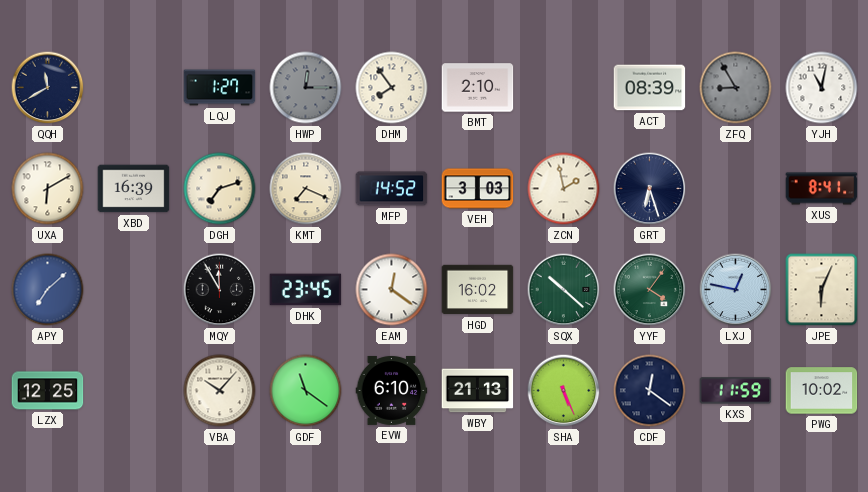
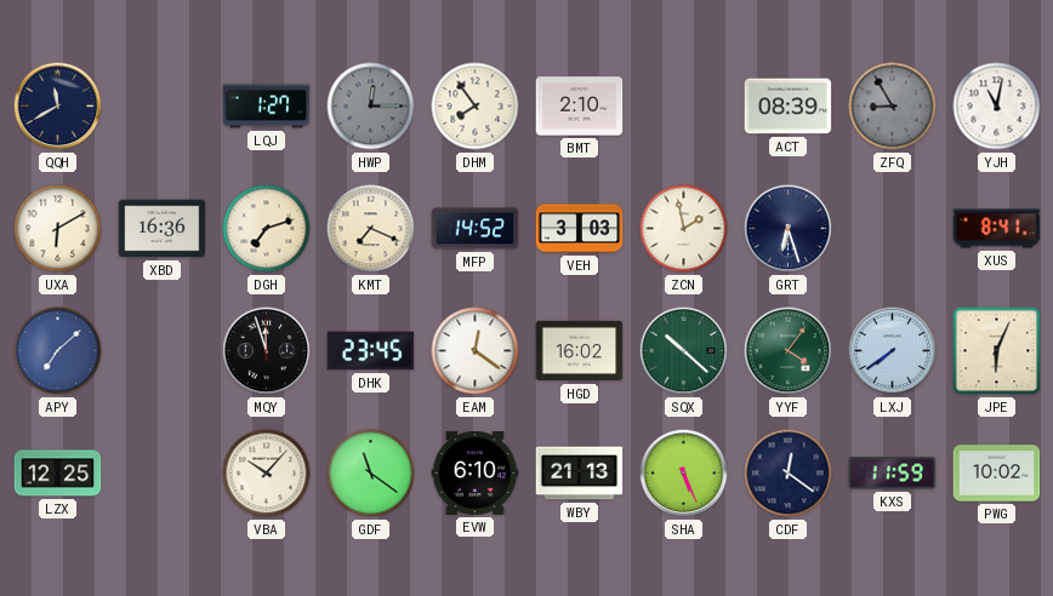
XBD: 16:39 -> 16:36
MQY: 11:55 -> 11:57
LXJ: 12:47 -> 7:39
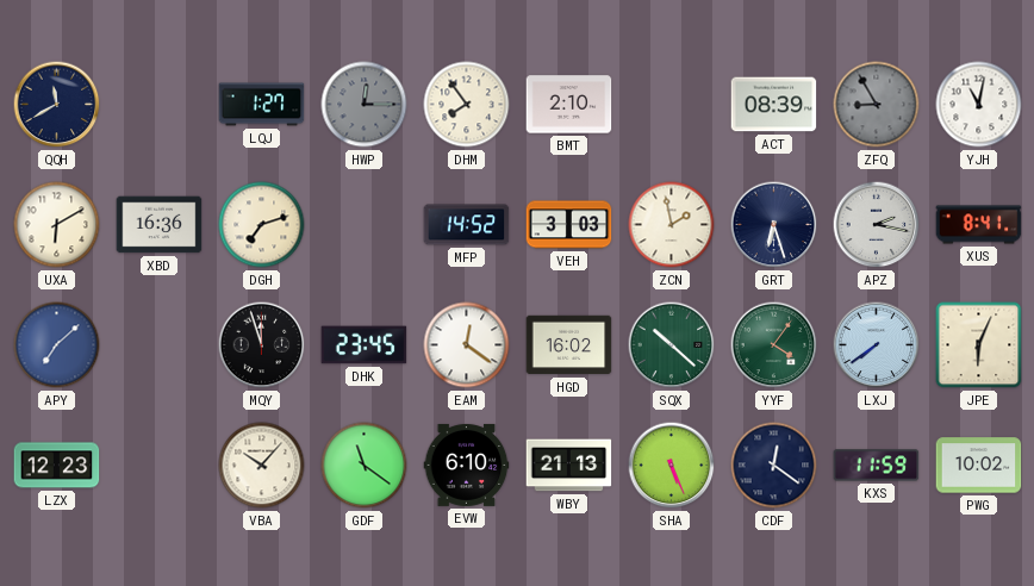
KMT: 7:19 -> none
APZ: none -> 2:17
LZX: 12:25 -> 12:23
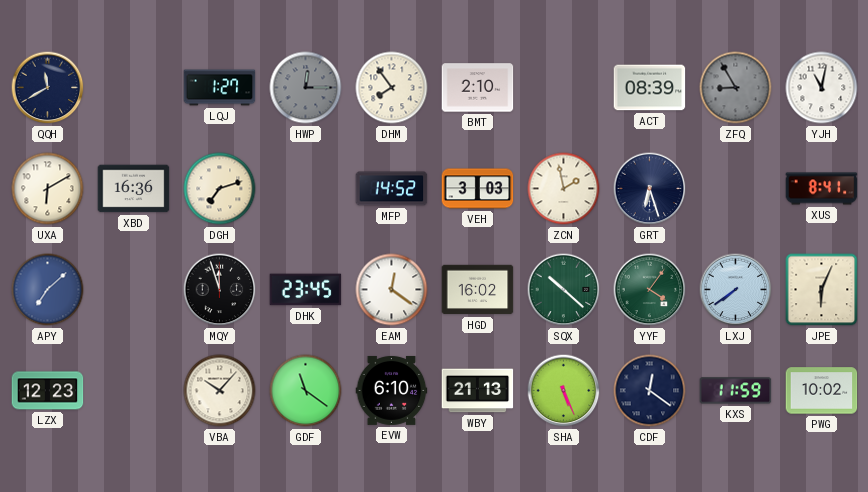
APZ: 2:17 -> none
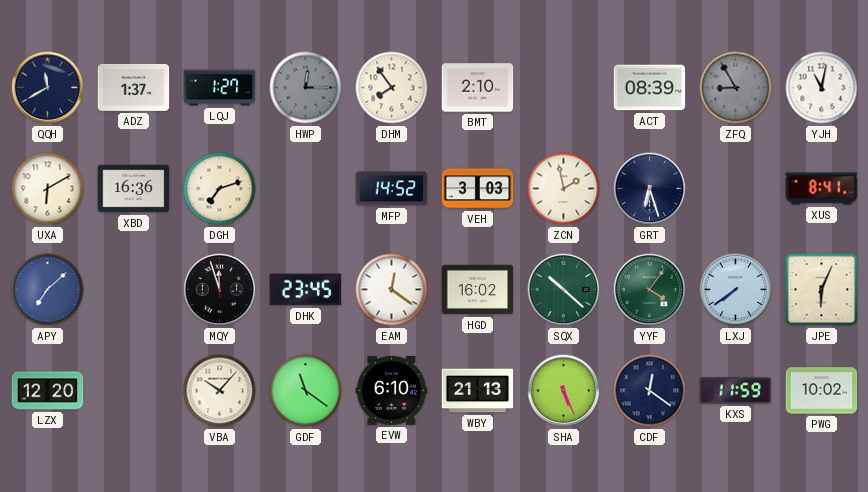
ADZ: none -> 1:37
LZX: 12:23 -> 12:20
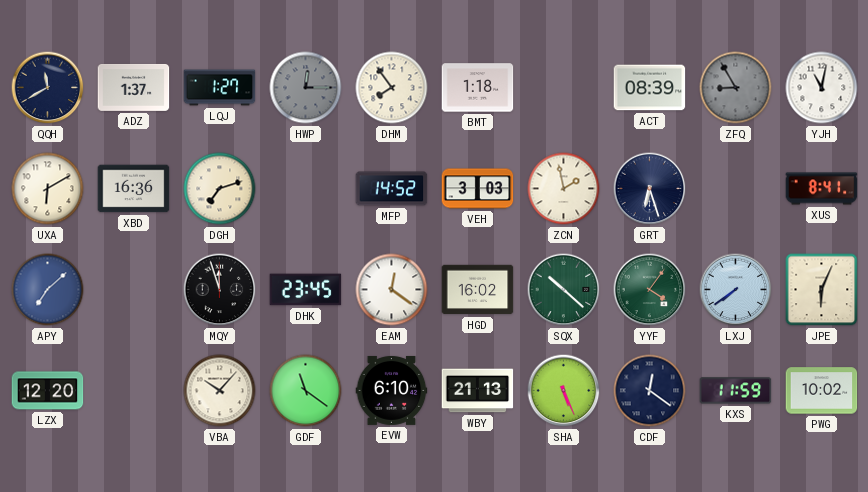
BMT: 2:10 -> 1:18
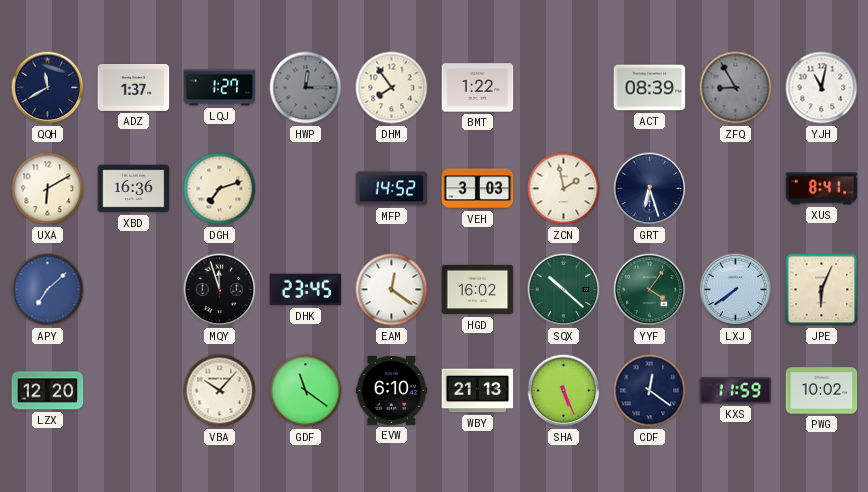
BMT: 1:18 -> 1:22
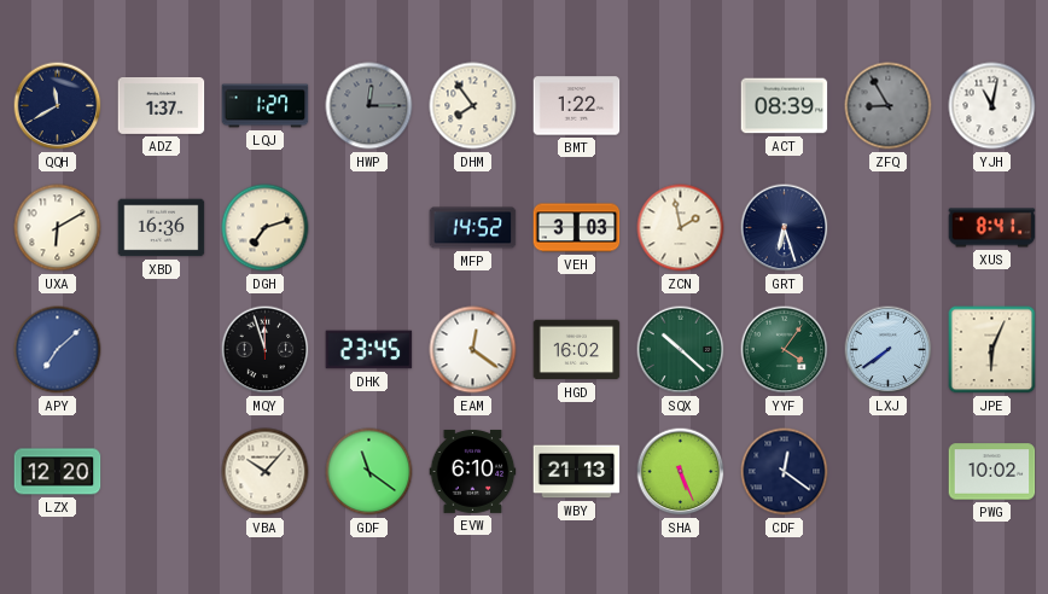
KXS: 11:59 -> none
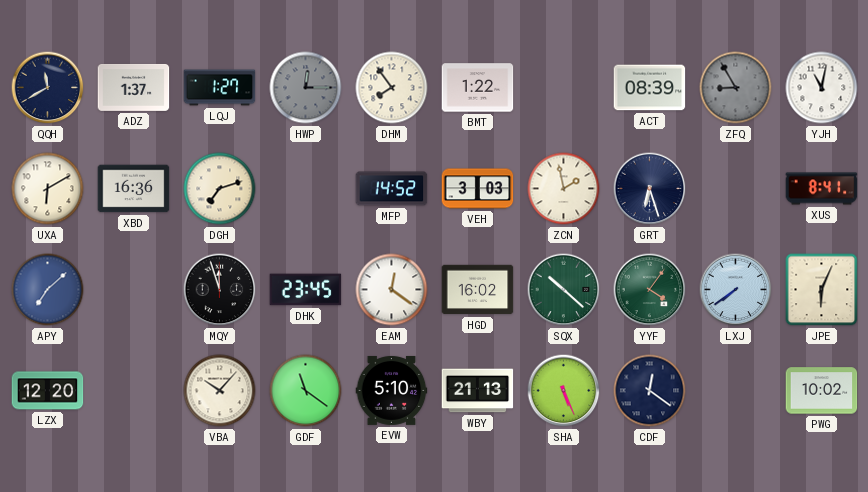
EVW: 6:10 -> 5:10
